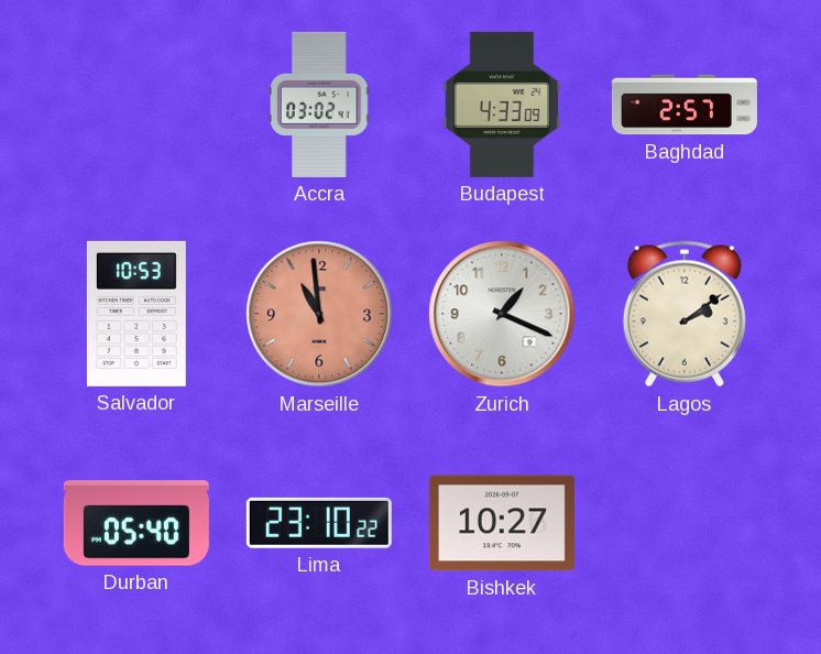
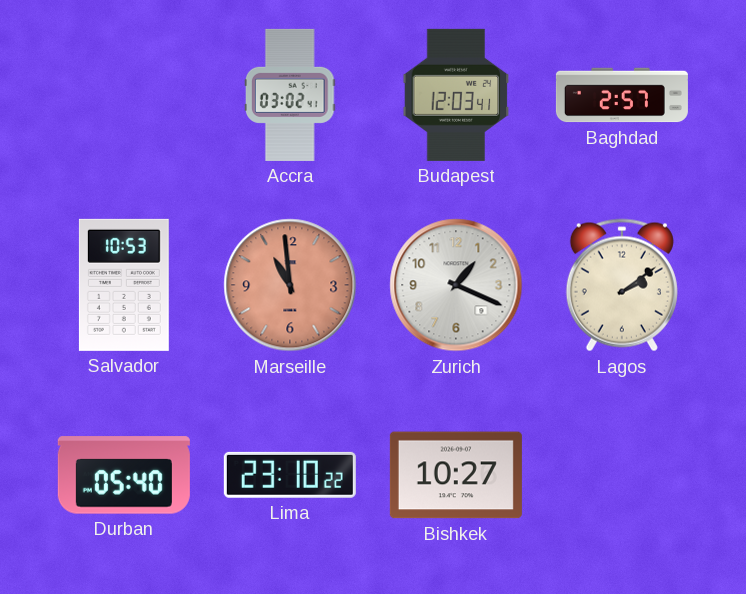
Budapest: 4:33 -> 12:03
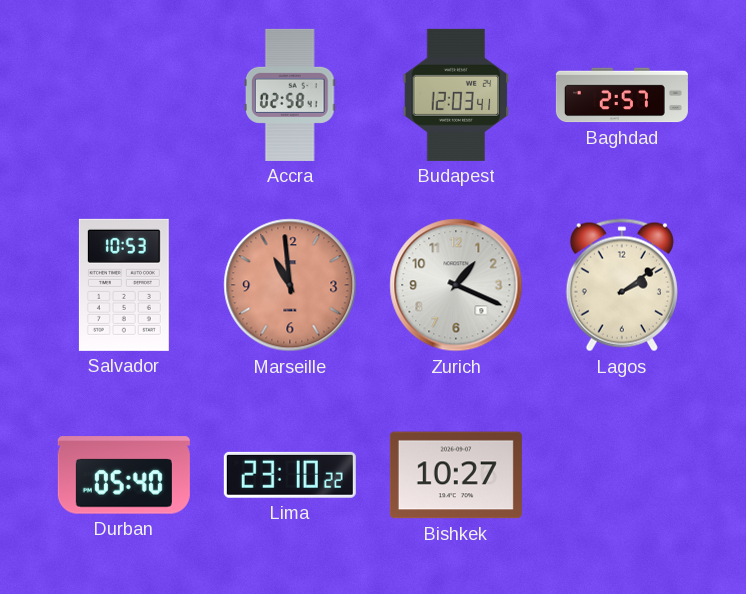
Accra: 03:02 -> 02:58
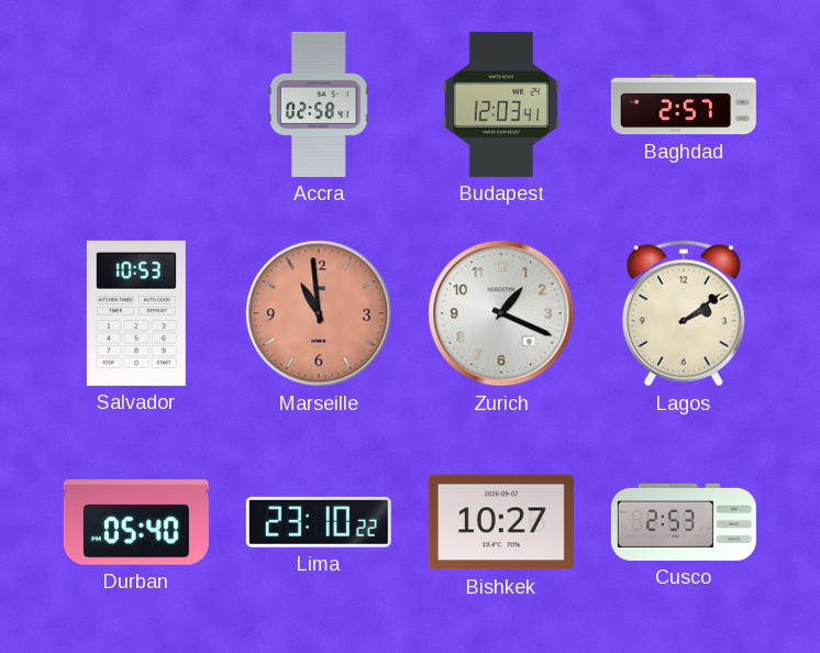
Cusco: none -> 2:53
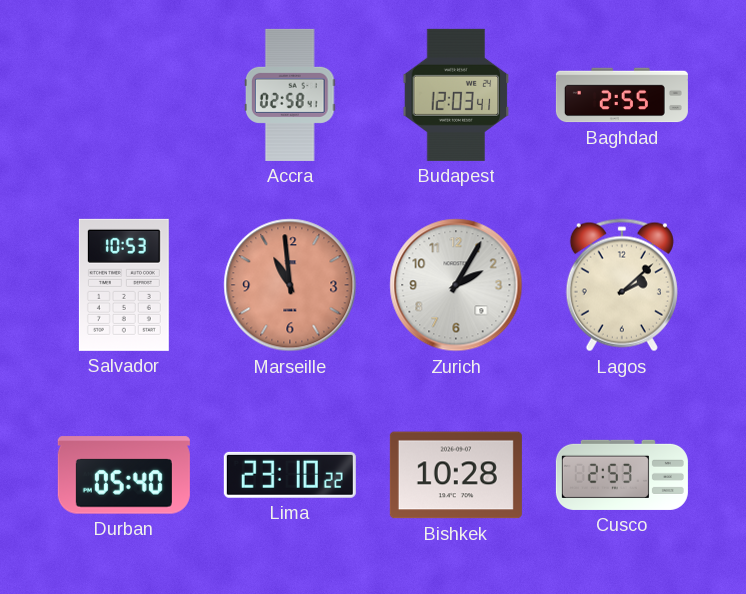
Baghdad: 2:57 -> 2:55
Zurich: 1:19 -> 2:05
Lagos: 2:09 -> 2:08
Bishkek: 10:27 -> 10:28
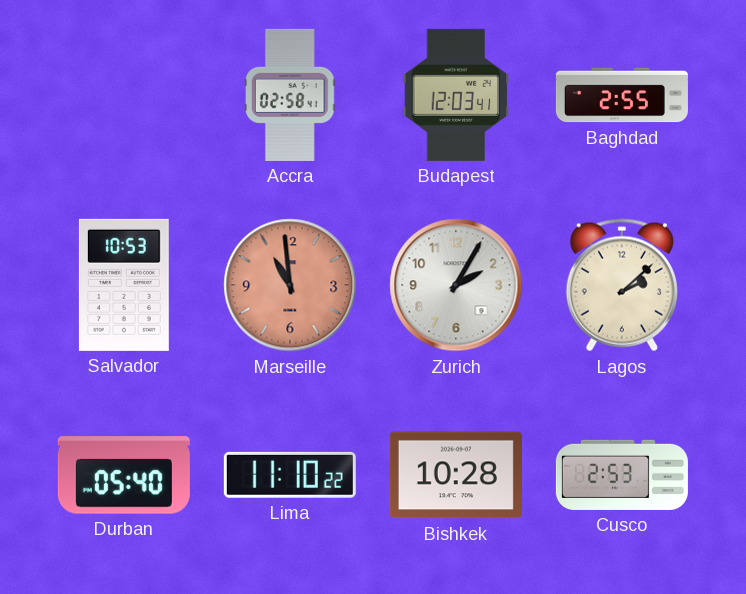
Lima: 23:10 -> 11:10
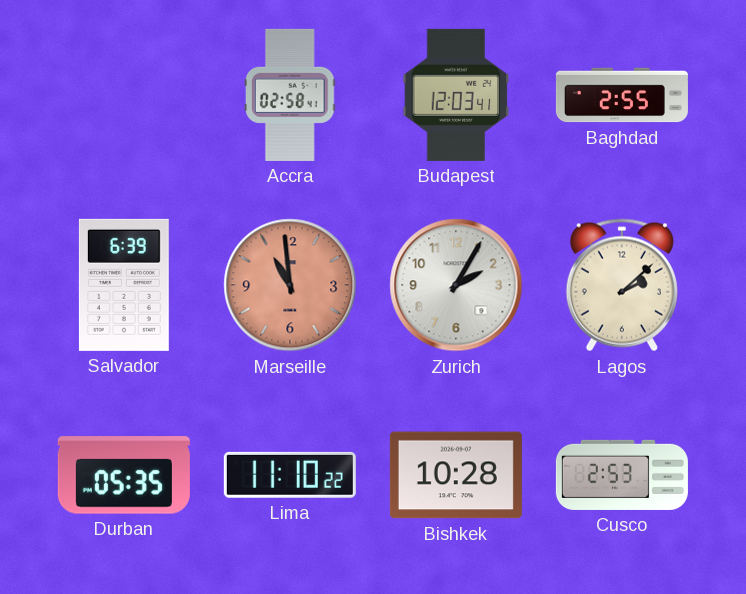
Salvador: 10:53 -> 6:39
Durban: 05:40 -> 05:35
